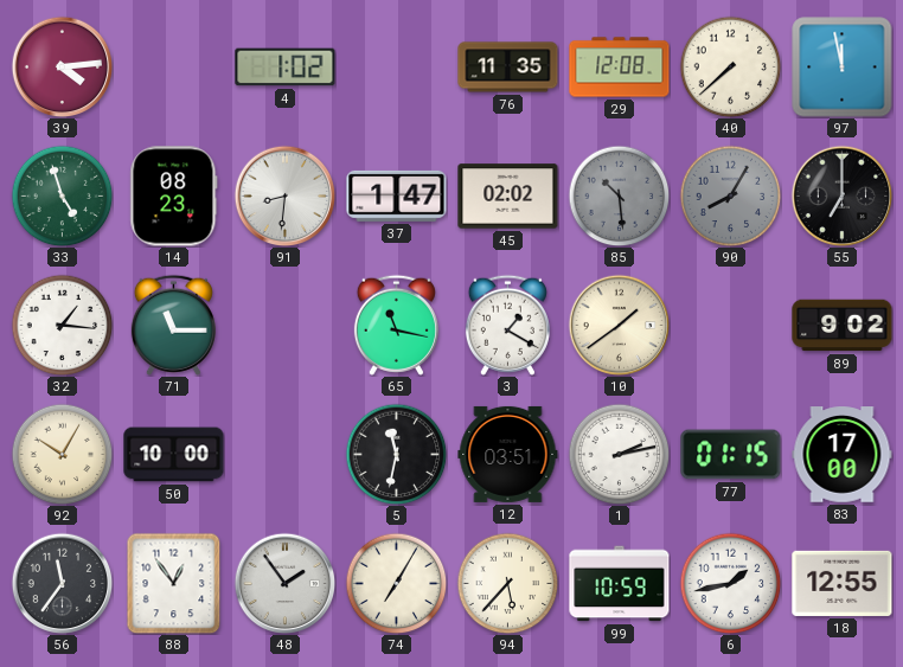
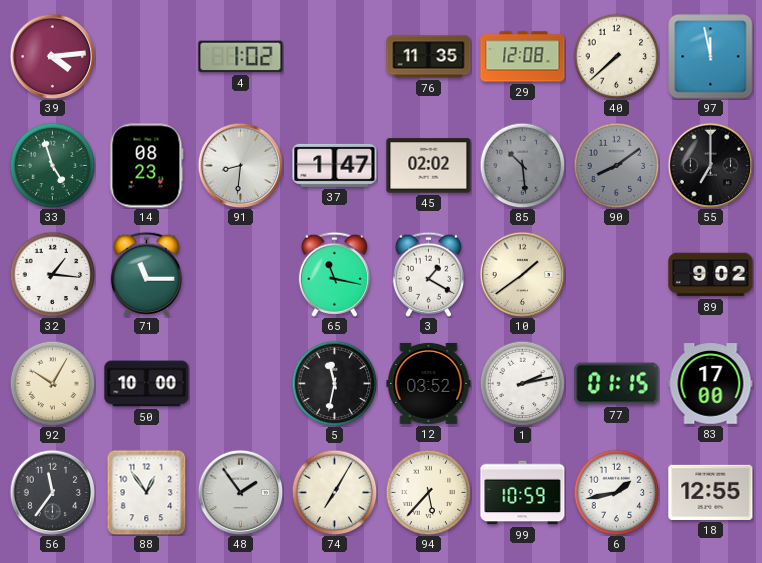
90: 8:05 -> 8:09
12: 03:51 -> 03:52
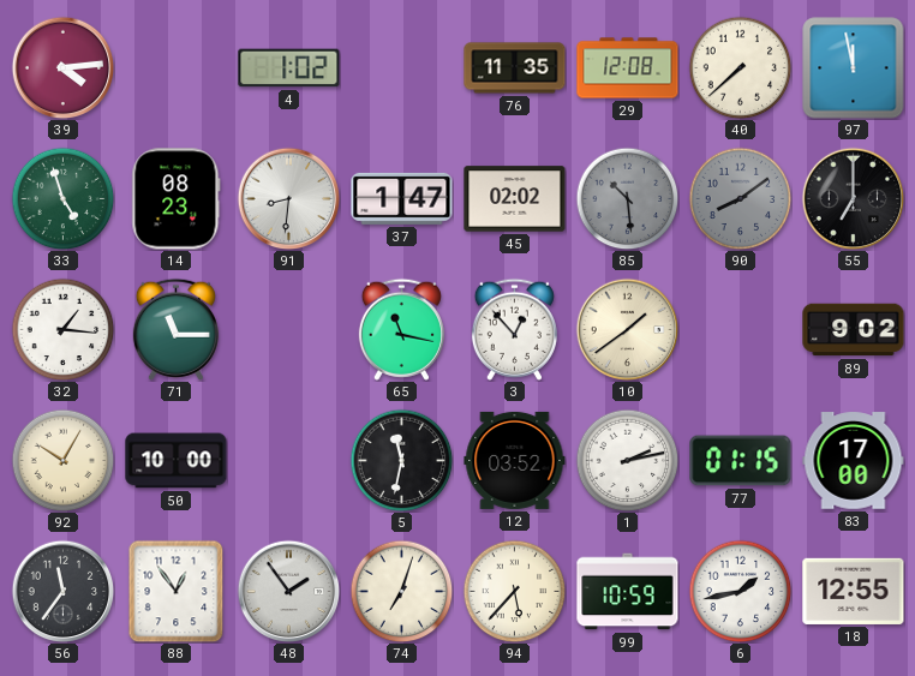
3: 1:20 -> 12:53
74: 7:05 -> 7:03
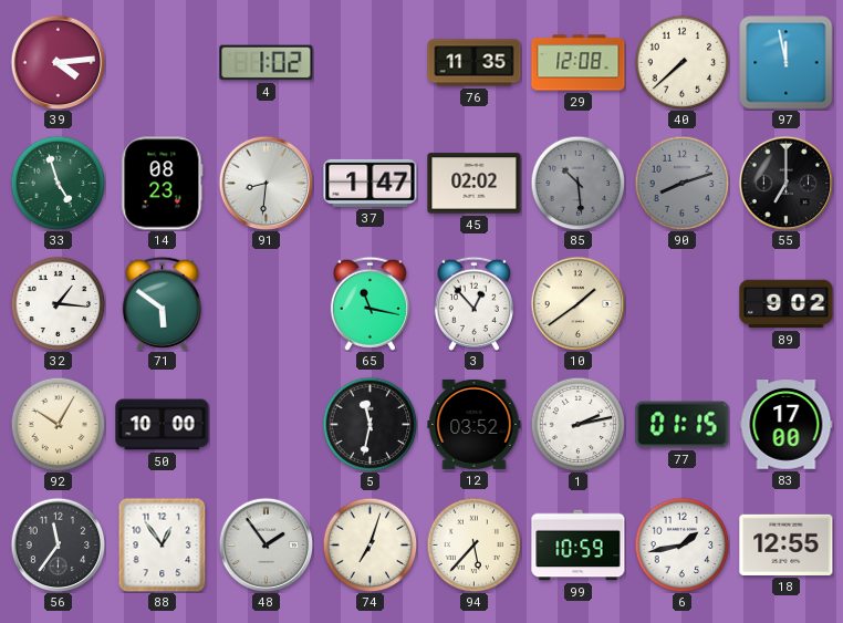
90: 8:09 -> 8:12
71: 11:15 -> 5:51
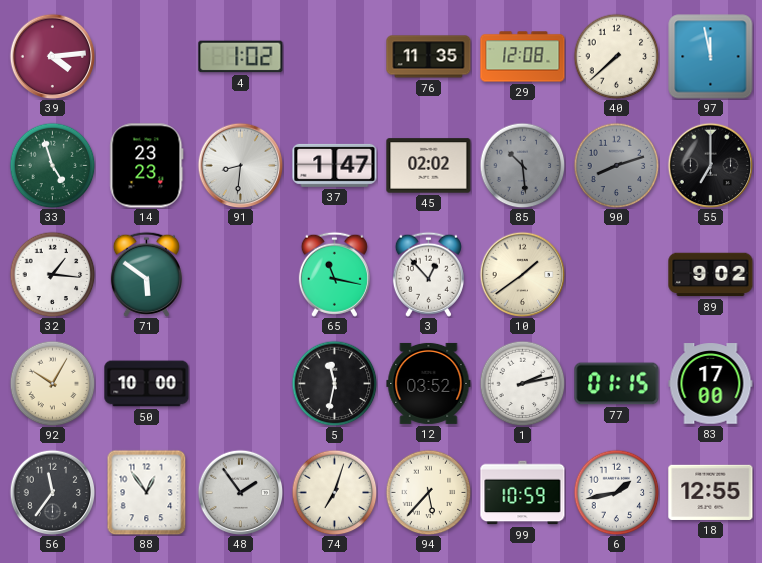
14: 08:23 -> 23:23
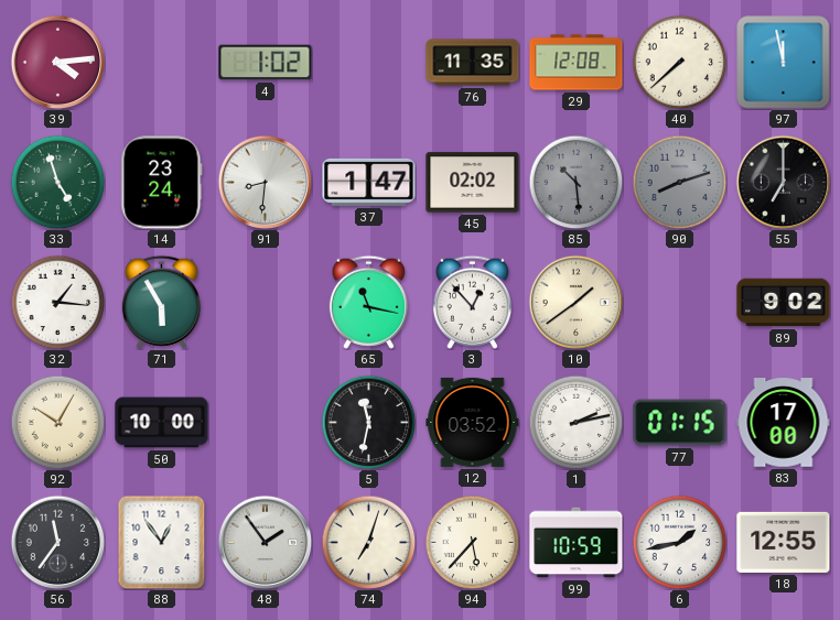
14: 23:23 -> 23:24
71: 5:51 -> 5:55
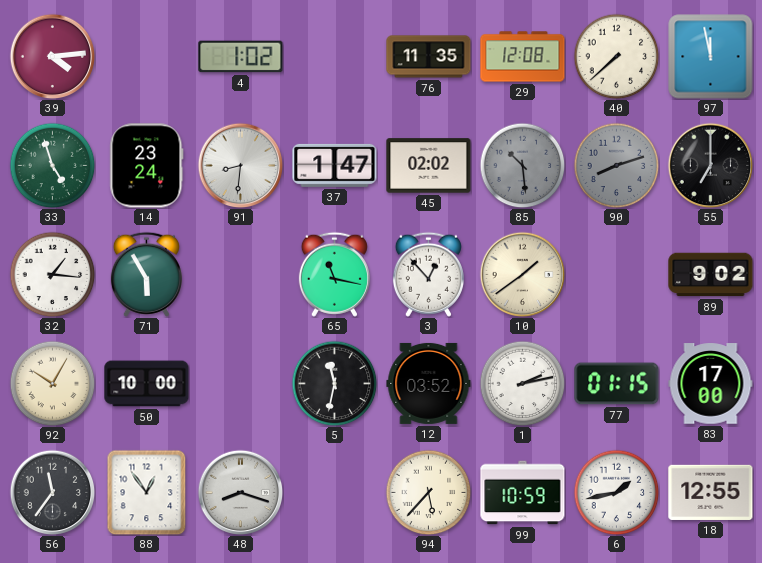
48: 1:54 -> 8:18
74: 7:03 -> none
